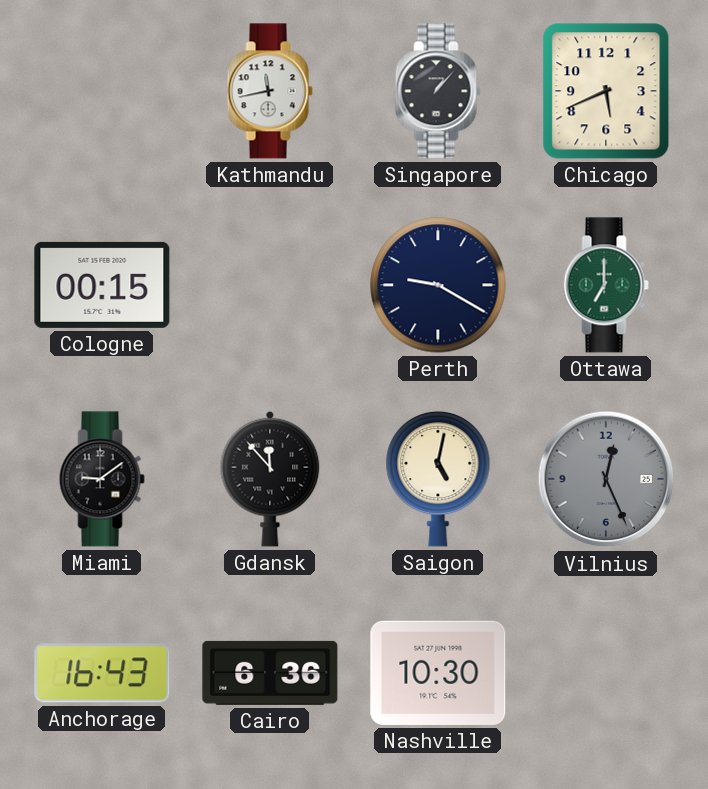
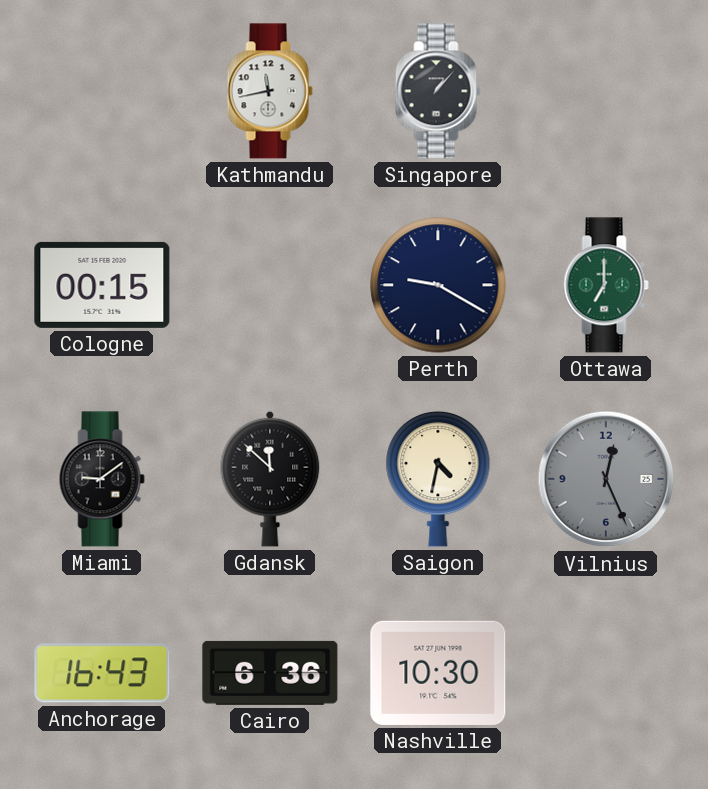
Chicago: 5:41 -> none
Gdansk: 11:53 -> 11:52
Saigon: 5:02 -> 4:32
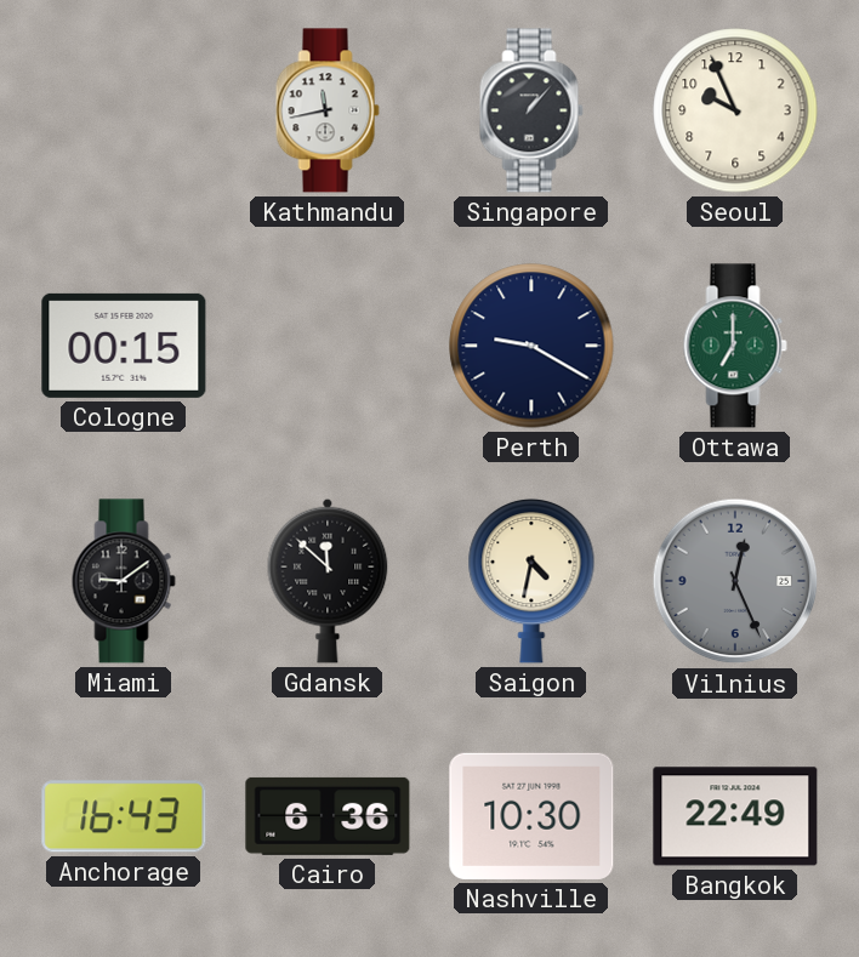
Seoul: none -> 9:56
Bangkok: none -> 22:49
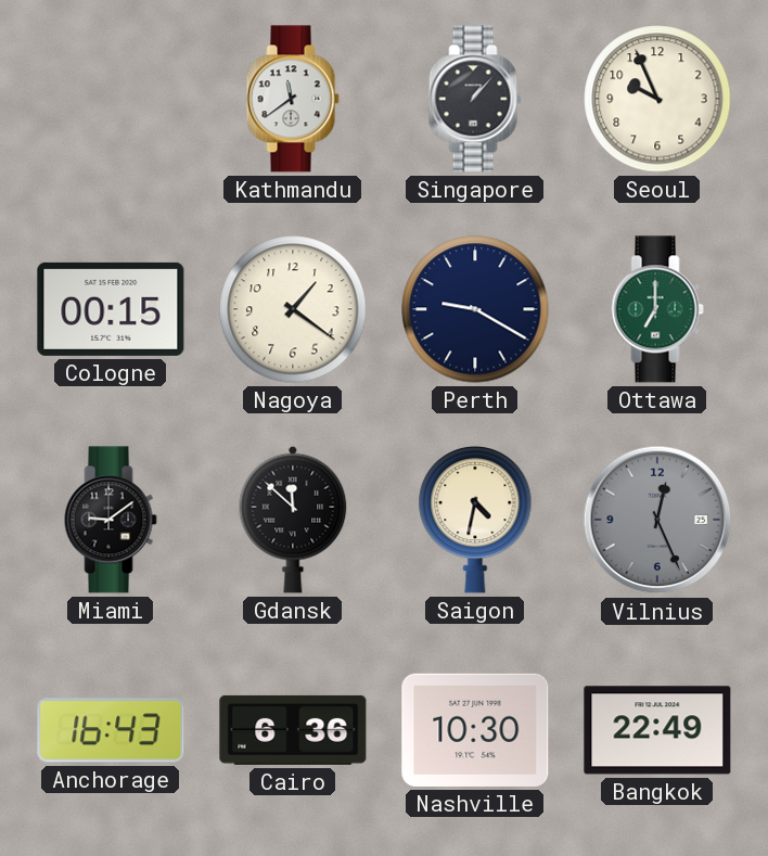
Kathmandu: 11:43 -> 11:39
Nagoya: none -> 1:21
